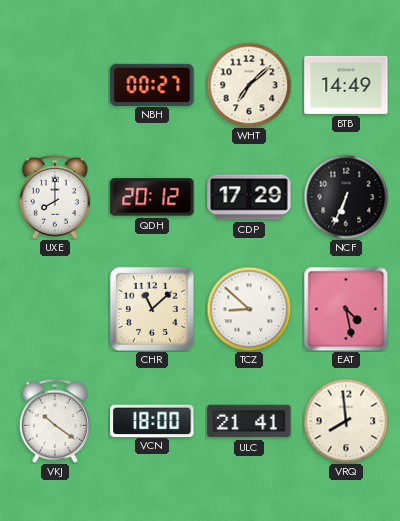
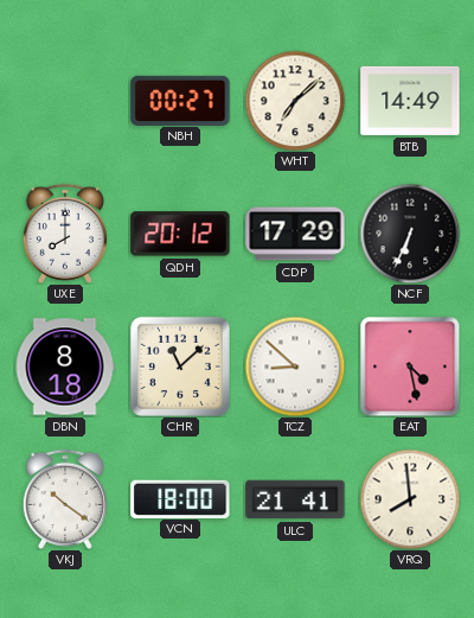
DBN: none -> 8:18
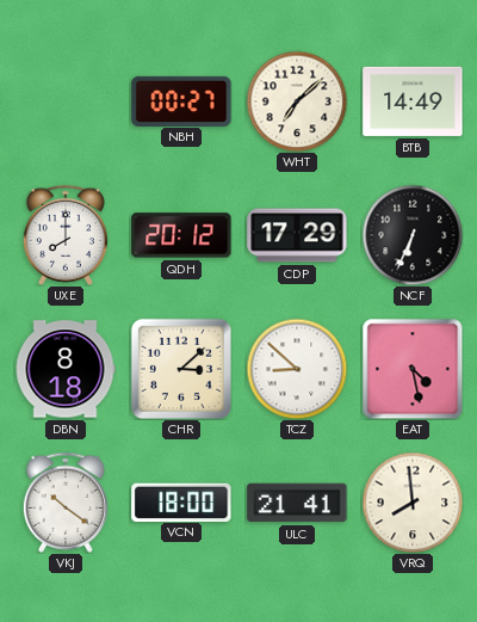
CHR: 11:08 -> 3:08
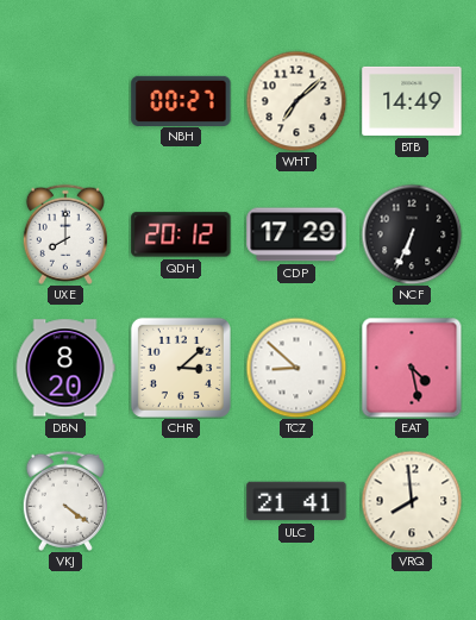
DBN: 8:18 -> 8:20
VKJ: 10:21 -> 4:21
VCN: 18:00 -> none
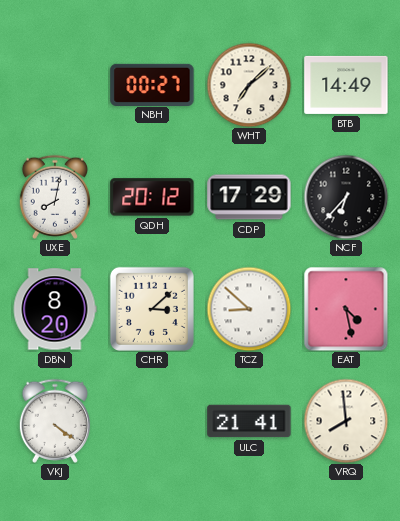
UXE: 8:00 -> 8:02
NCF: 6:34 -> 6:37
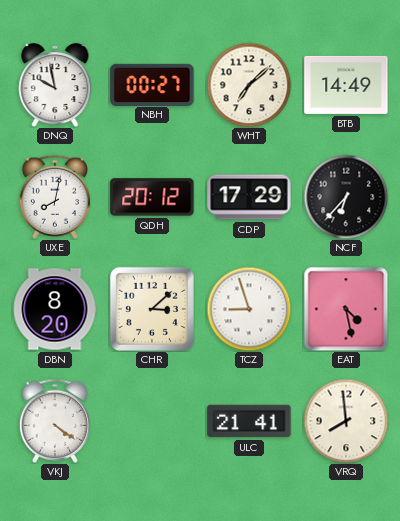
DNQ: none -> 9:58
TCZ: 8:52 -> 8:57
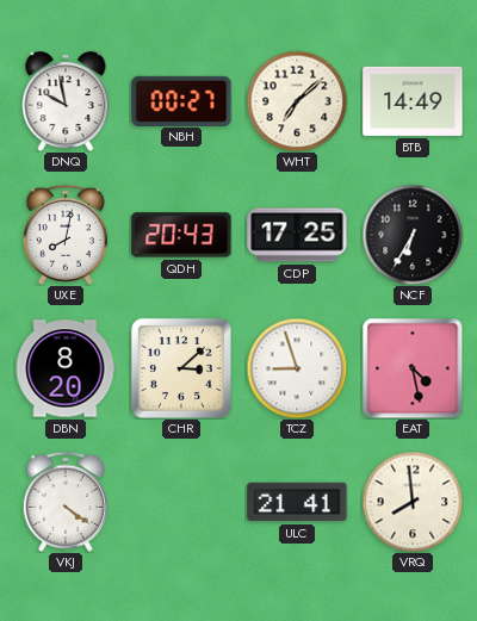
QDH: 20:12 -> 20:43
CDP: 17:29 -> 17:25
NCF: 6:37 -> 6:35
